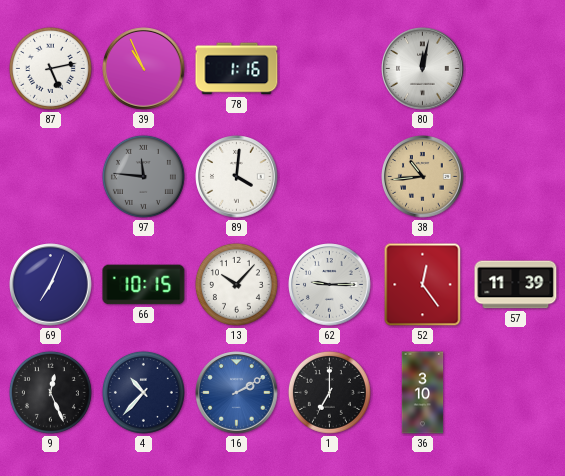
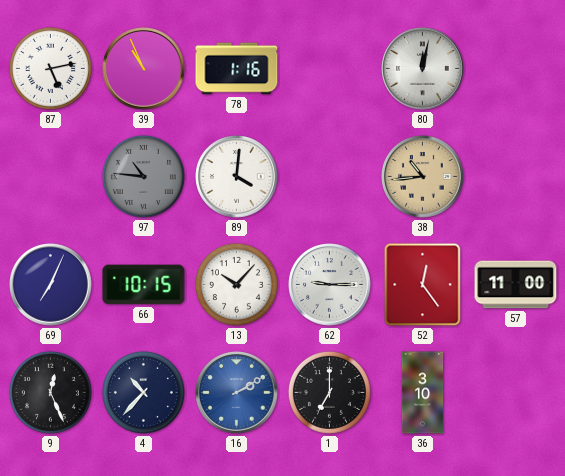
97: 11:46 -> 10:46
57: 11:39 -> 11:00
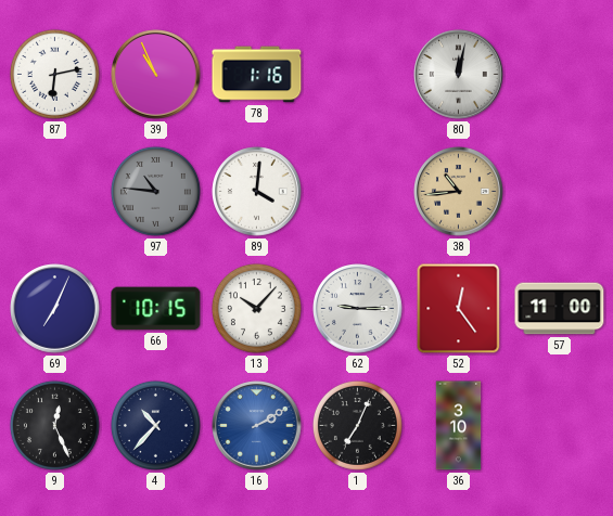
87: 5:13 -> 6:13
1: 7:00 -> 7:04
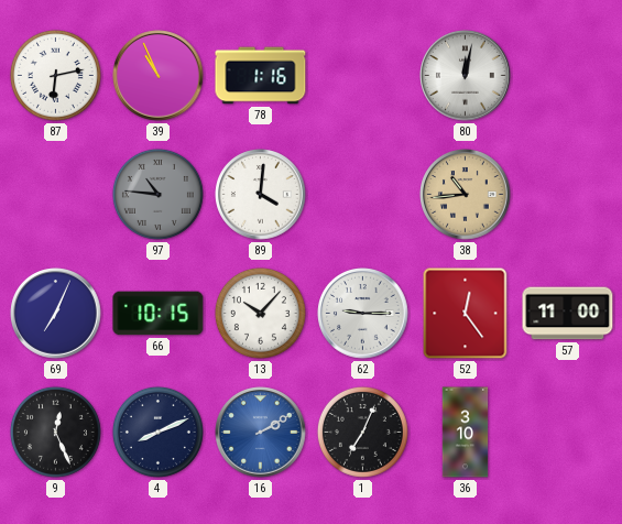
4: 10:37 -> 8:11
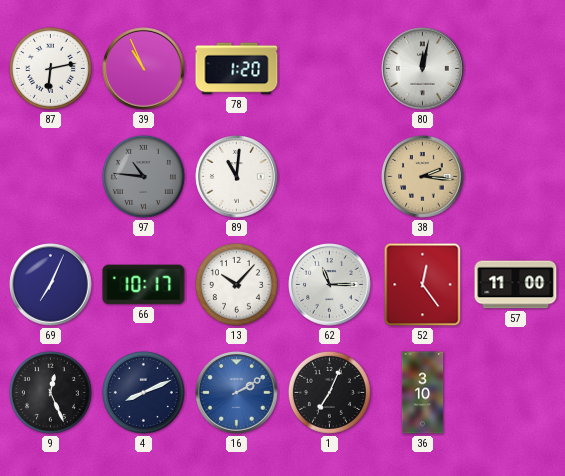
78: 1:16 -> 1:20
89: 4:01 -> 11:01
38: 10:44 -> 2:16
66: 10:15 -> 10:17
62: 9:15 -> 11:15
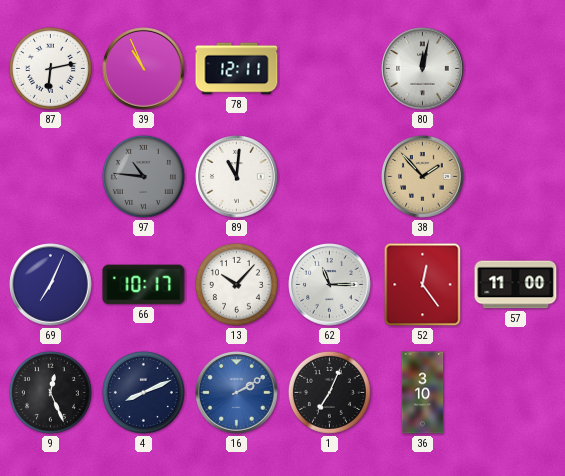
78: 1:20 -> 12:11
38: 2:16 -> 1:53
